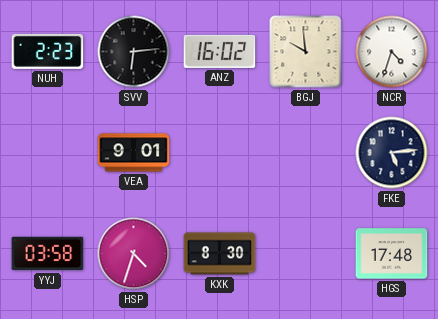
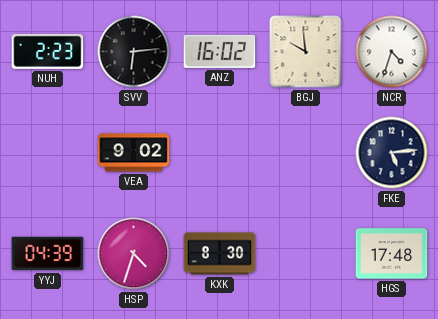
VEA: 9:01 -> 9:02
YYJ: 03:58 -> 04:39
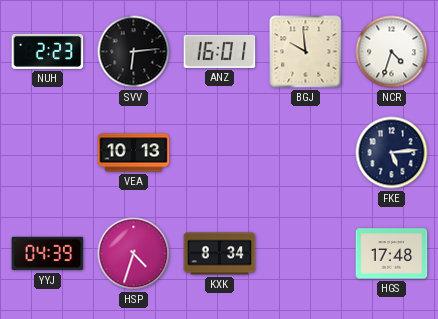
ANZ: 16:02 -> 16:01
VEA: 9:02 -> 10:13
KXK: 8:30 -> 8:34
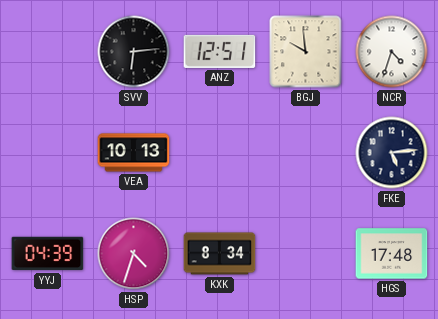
NUH: 2:23 -> none
ANZ: 16:01 -> 12:51
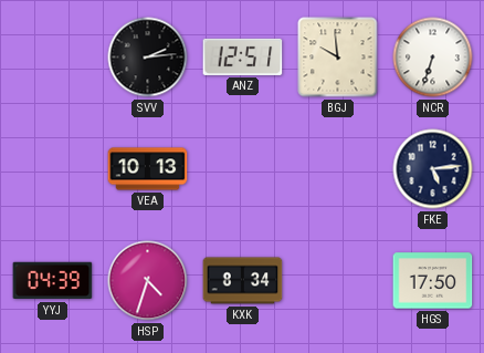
SVV: 6:14 -> 2:14
NCR: 4:33 -> 6:33
HGS: 17:48 -> 17:50
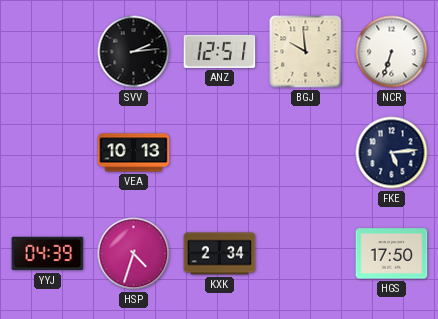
KXK: 8:34 -> 2:34
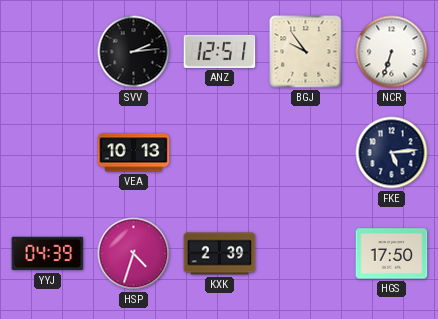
BGJ: 9:59 -> 9:54
KXK: 2:34 -> 2:39
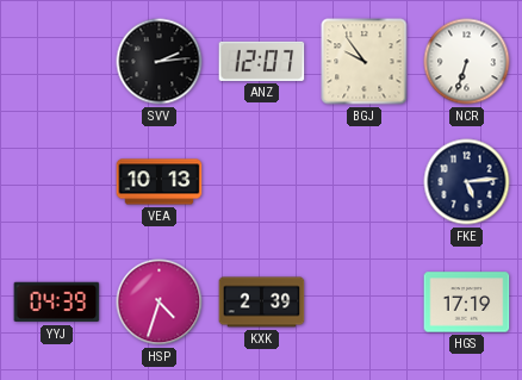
ANZ: 12:51 -> 12:07
HGS: 17:50 -> 17:19
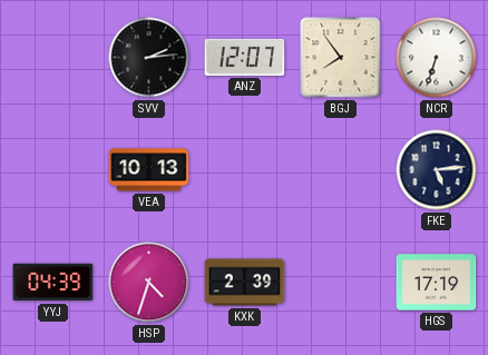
BGJ: 9:54 -> 7:54
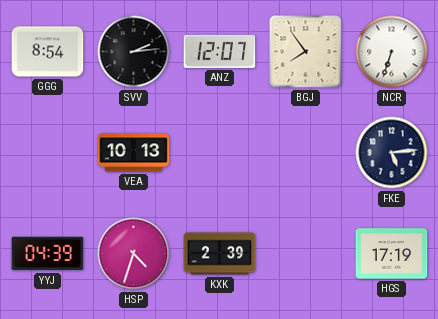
GGG: none -> 8:54
